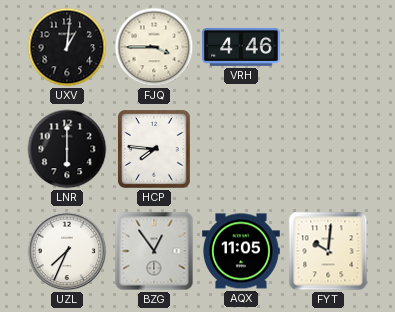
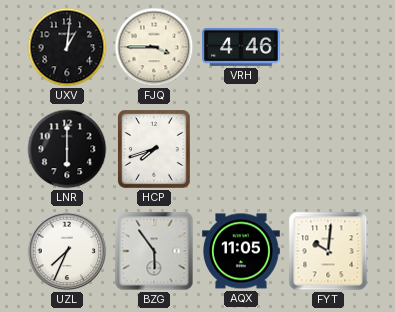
HCP: 7:46 -> 7:42
BZG: 12:54 -> 5:54
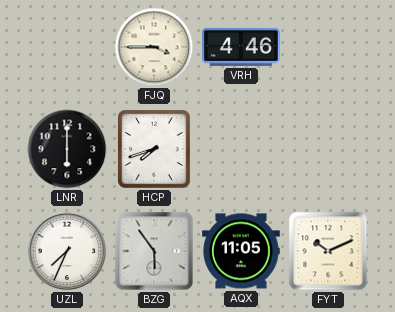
UXV: 1:01 -> none
FYT: 10:01 -> 10:11
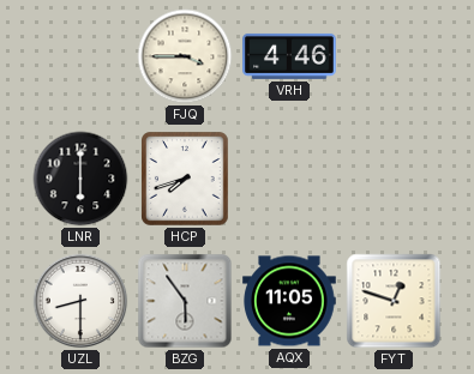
UZL: 7:34 -> 8:30
FYT: 10:11 -> 12:48
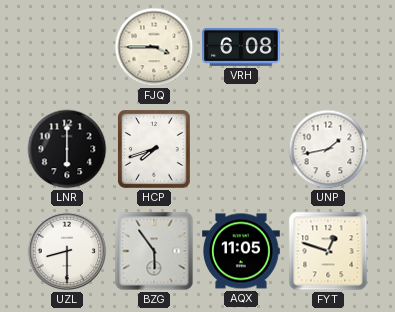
VRH: 4:46 -> 6:08
UNP: none -> 1:43
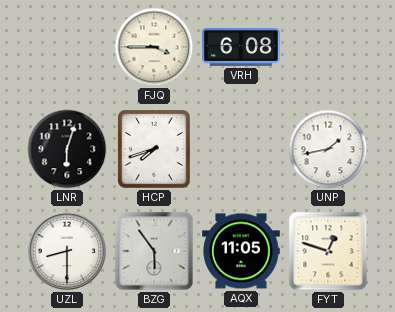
LNR: 6:00 -> 6:03
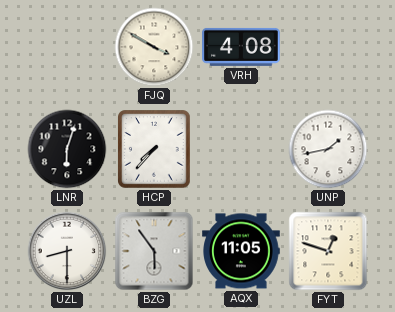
FJQ: 3:45 -> 3:50
VRH: 6:08 -> 4:08
HCP: 7:42 -> 7:37
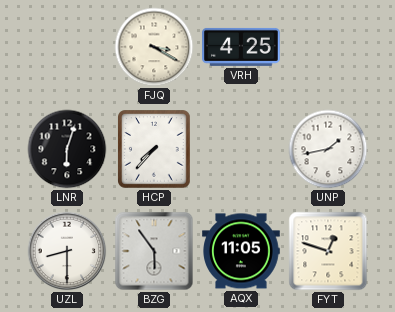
FJQ: 3:50 -> 3:20
VRH: 4:08 -> 4:25
